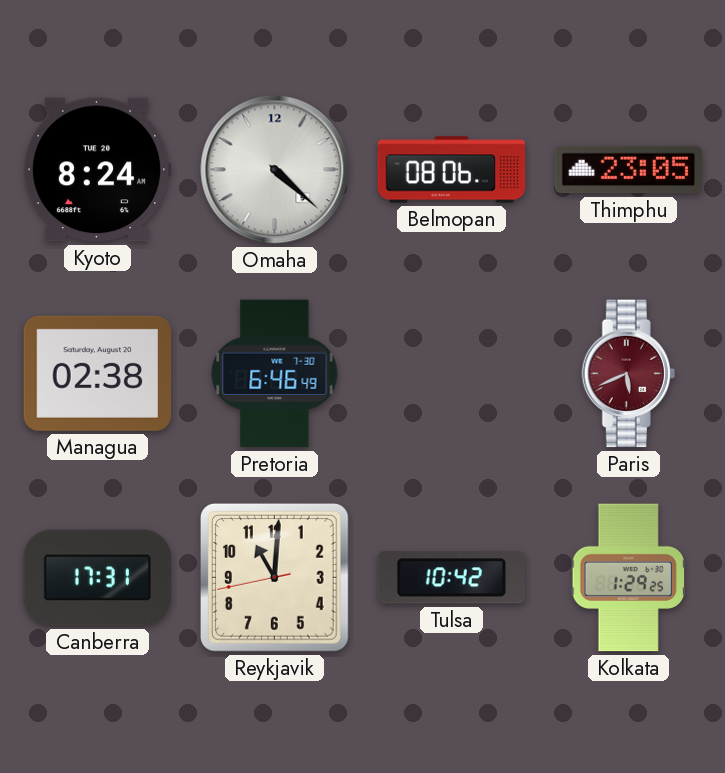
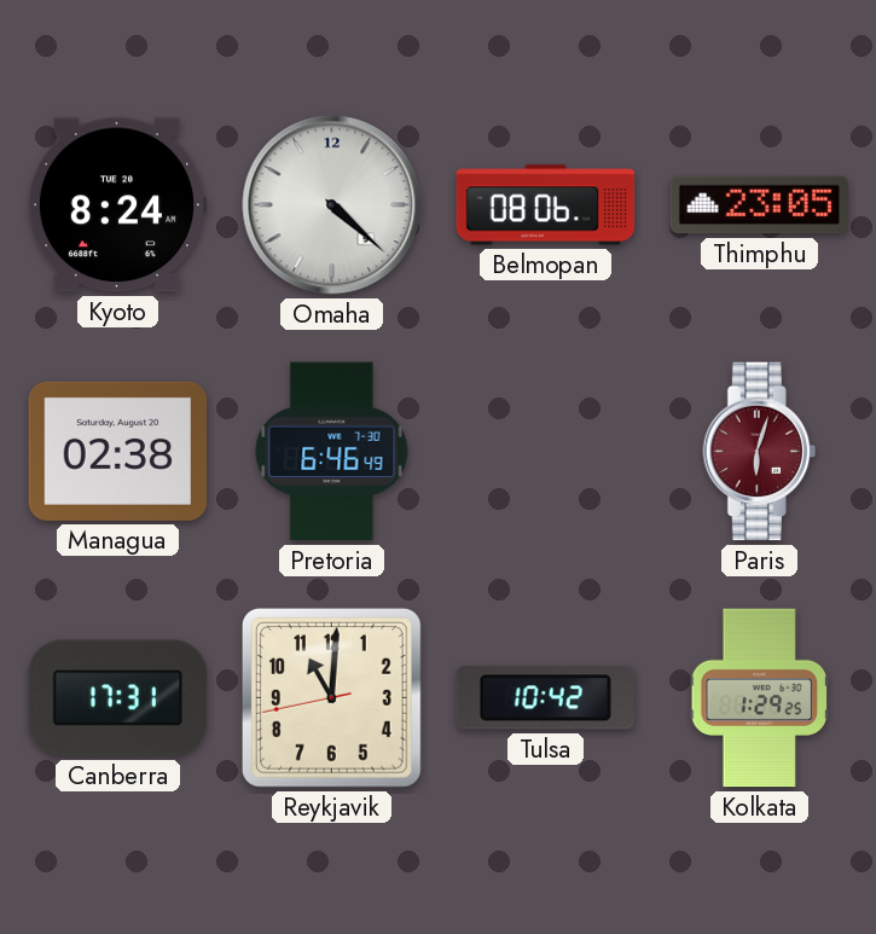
Paris: 5:41 -> 6:03
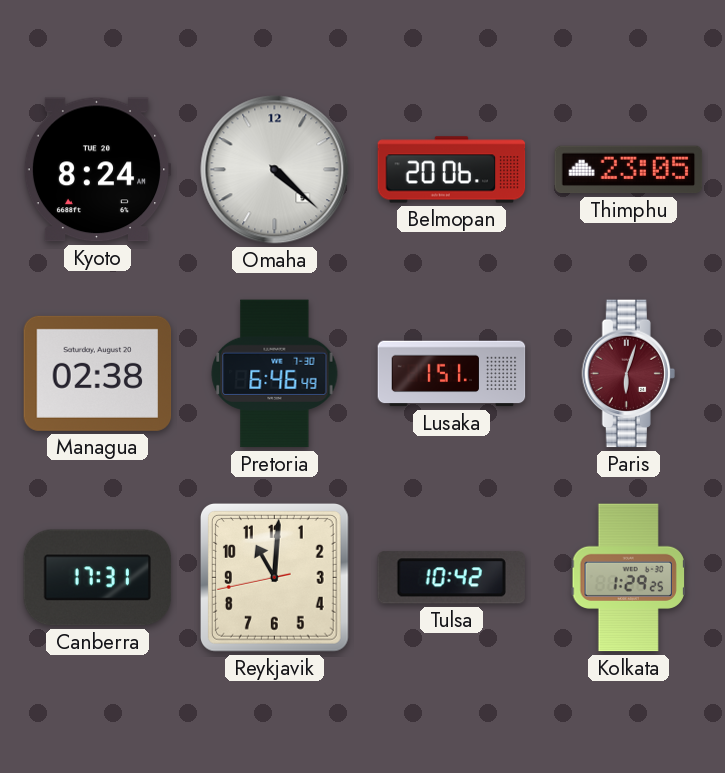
Belmopan: 08:06 -> 20:06
Lusaka: none -> 1:51
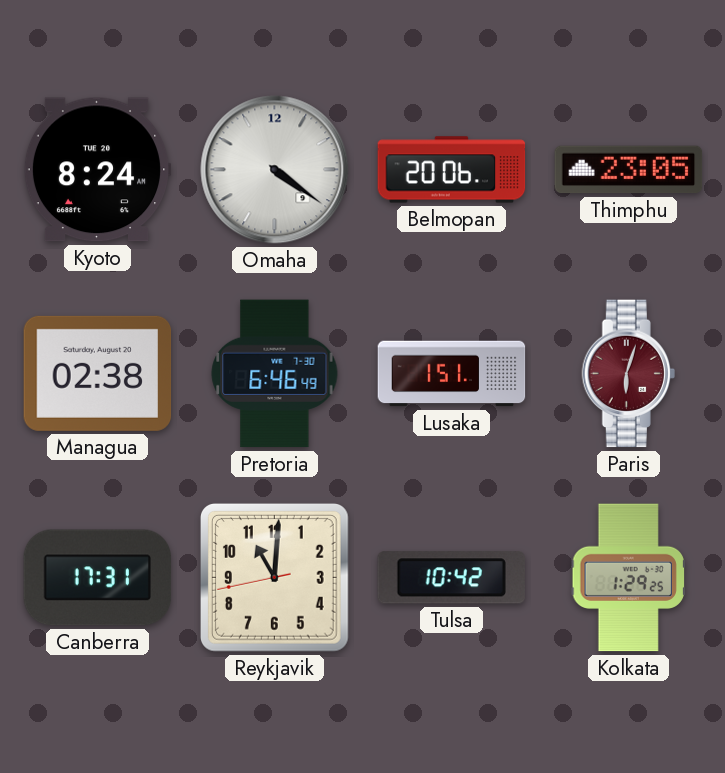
Omaha: 4:22 -> 4:21
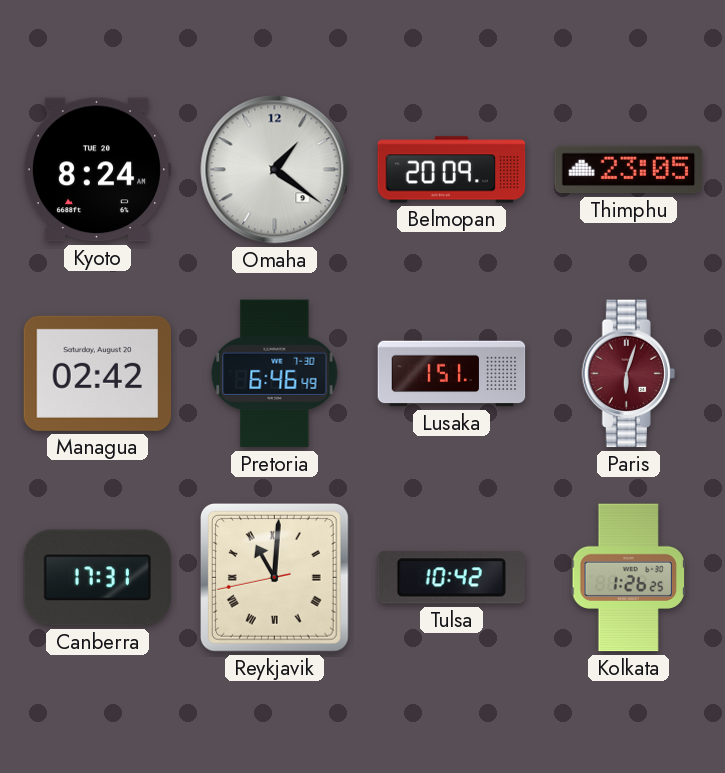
Omaha: 4:21 -> 1:21
Belmopan: 20:06 -> 20:09
Managua: 02:38 -> 02:42
Reykjavik numerals: Arabic -> Roman
Kolkata: 1:29 -> 1:26
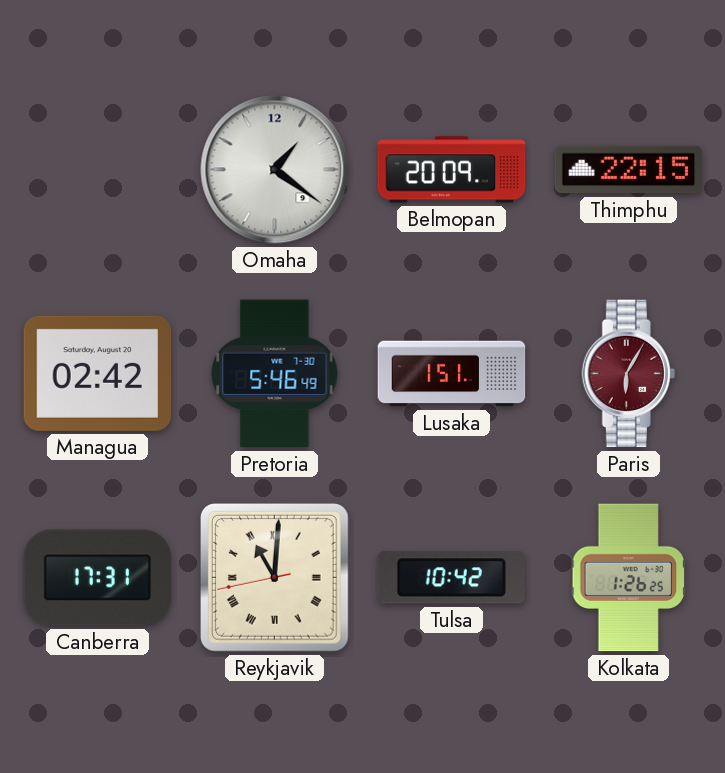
Kyoto: 8:24 -> none
Thimphu: 23:05 -> 22:15
Pretoria: 6:46 -> 5:46
Paris: 6:03 -> 6:05
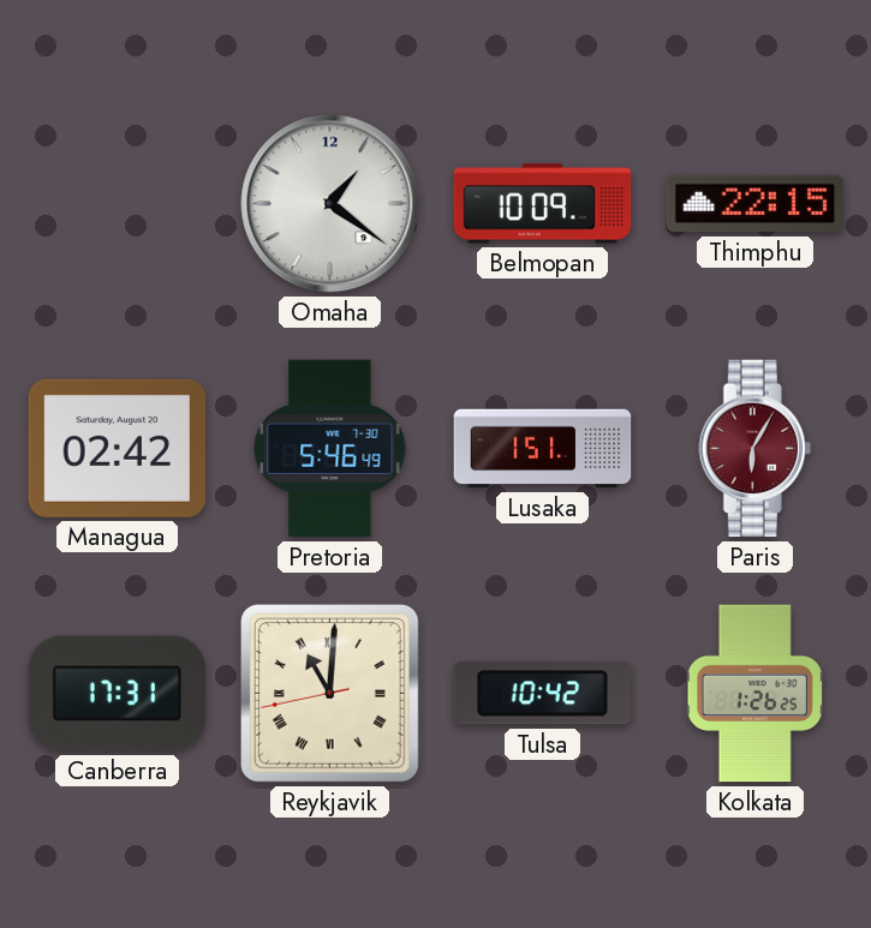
Belmopan: 20:09 -> 10:09
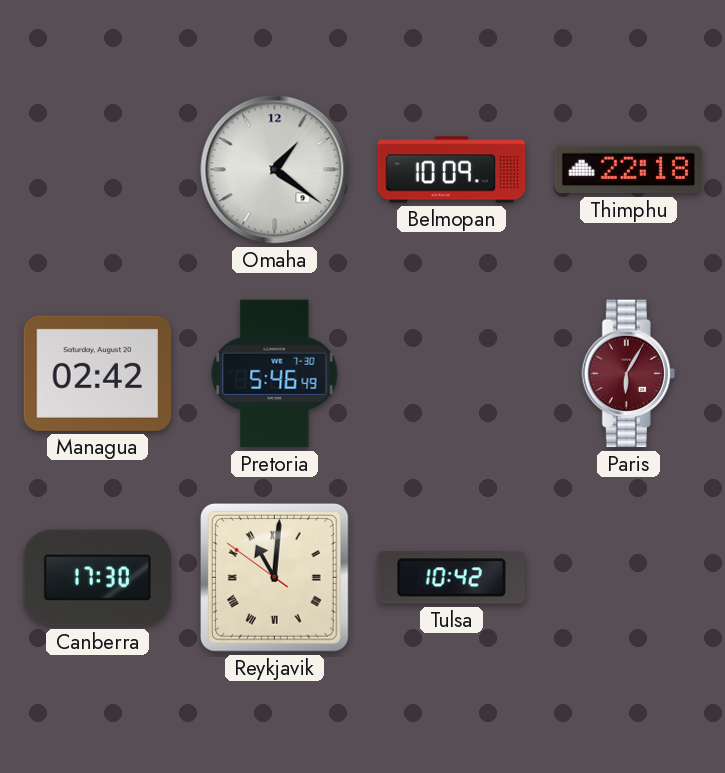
Thimphu: 22:15 -> 22:18
Lusaka: 1:51 -> none
Canberra: 17:31 -> 17:30
Reykjavik: 11:00:43 -> 11:00:51
Kolkata: 1:26 -> none
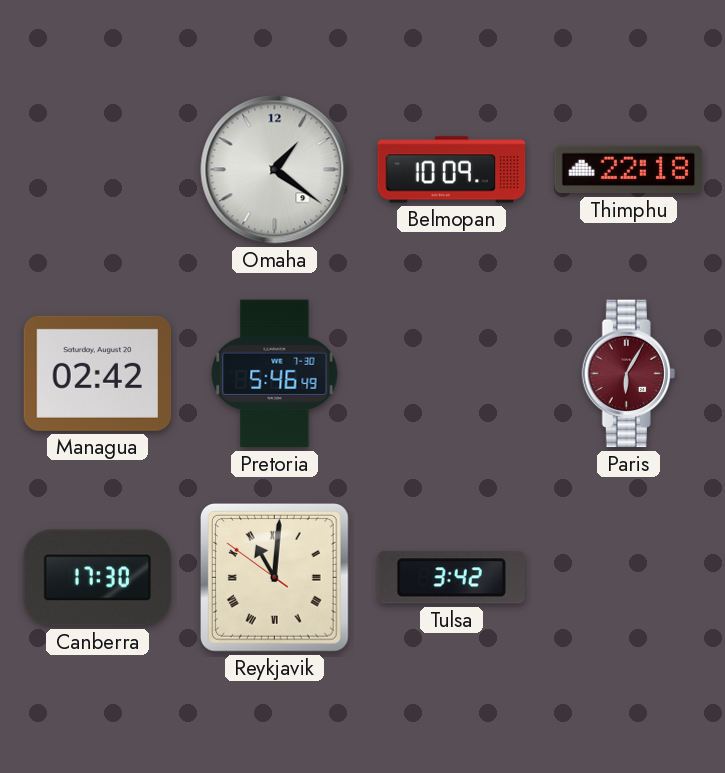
Tulsa: 10:42 -> 3:42
